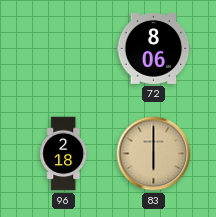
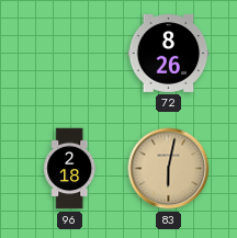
72: 8:06 -> 8:26
83: 6:00 -> 6:02
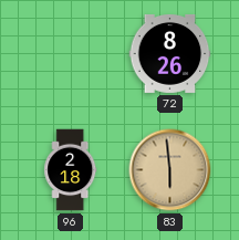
83: 6:02 -> 5:59
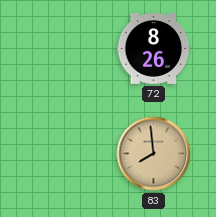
96: 2:18 -> none
83: 5:59 -> 7:59
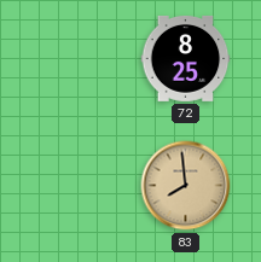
72: 8:26 -> 8:25
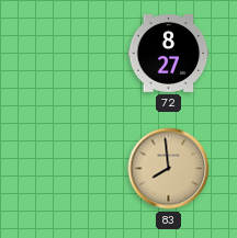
72: 8:25 -> 8:27
